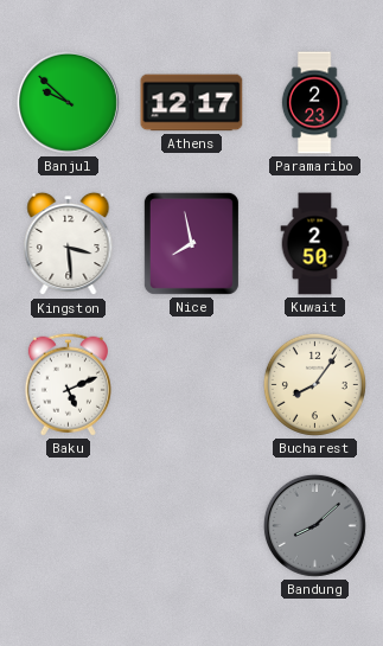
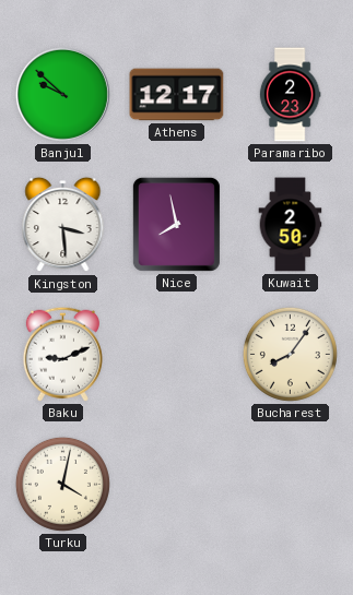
Baku: 5:11 -> 9:11
Turku: none -> 4:02
Bandung: 8:08 -> none
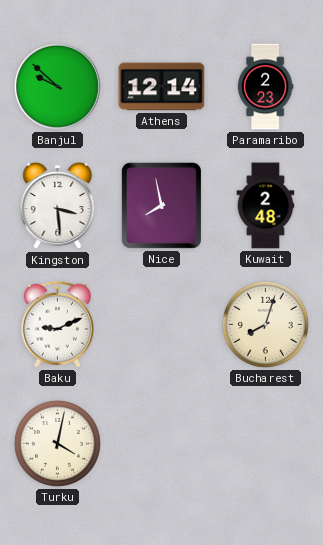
Athens: 12:17 -> 12:14
Kuwait: 2:50 -> 2:48
Bucharest: 8:06 -> 8:03
